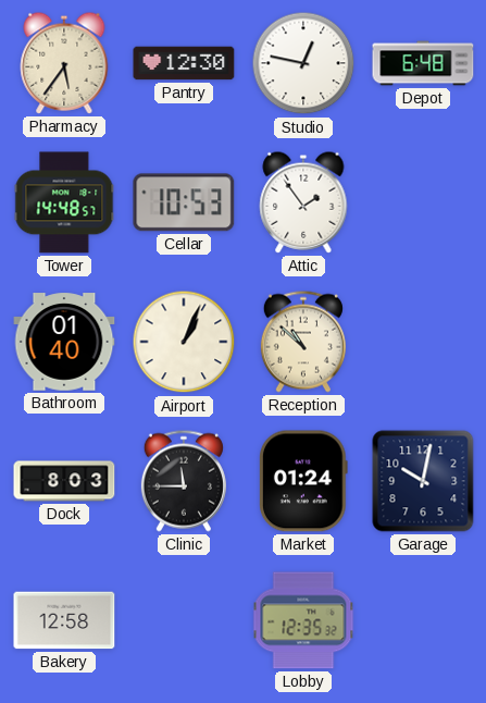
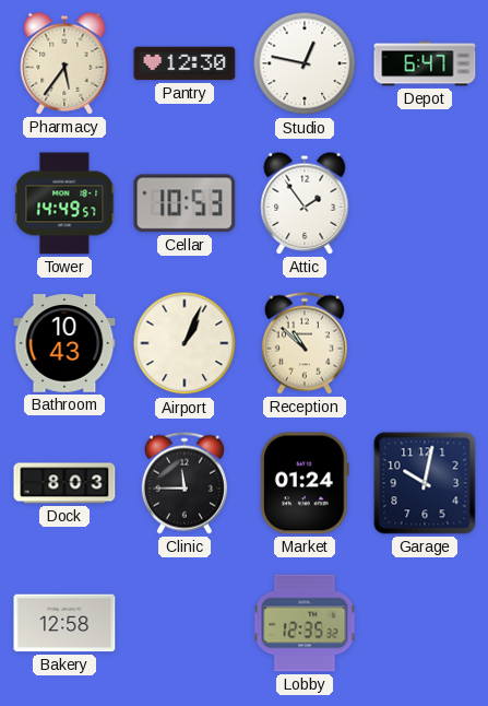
Depot: 6:48 -> 6:47
Tower: 14:48 -> 14:49
Bathroom: 01:40 -> 10:43
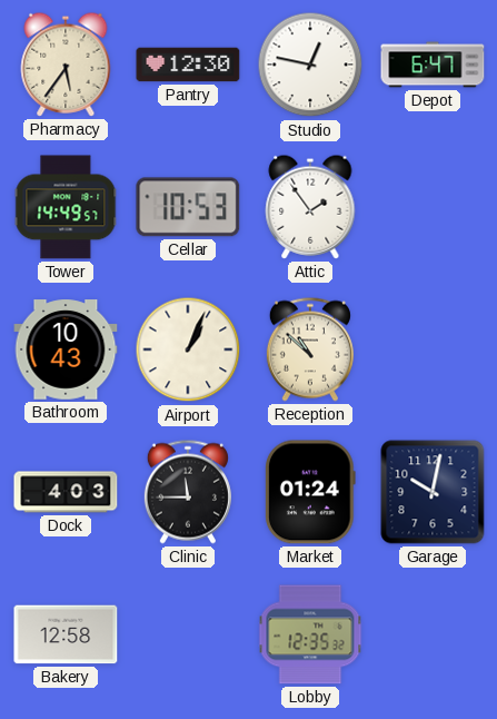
Dock: 8:03 -> 4:03
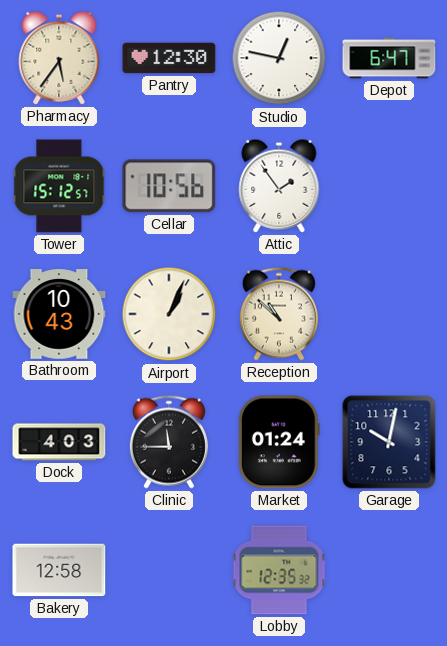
Tower: 14:49 -> 15:12
Cellar: 10:53 -> 10:56
